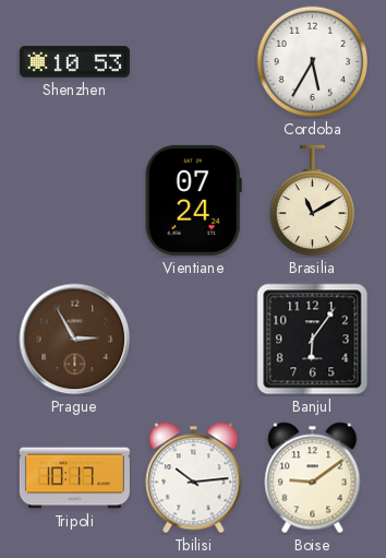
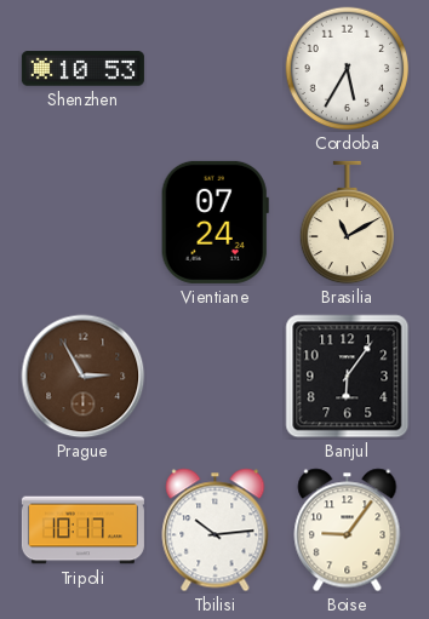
Boise: 9:09 -> 9:06
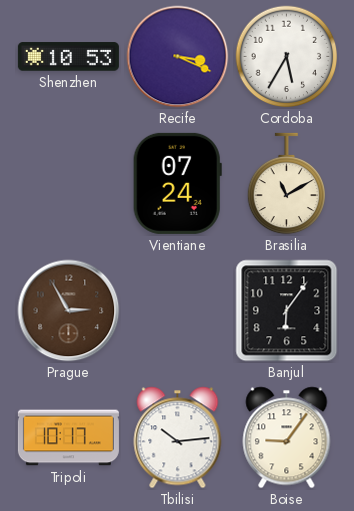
Recife: none -> 3:19
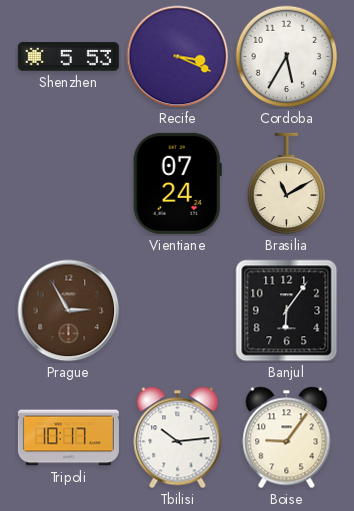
Shenzhen: 10:53 -> 5:53
